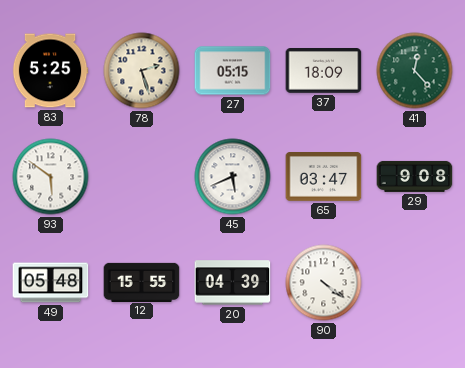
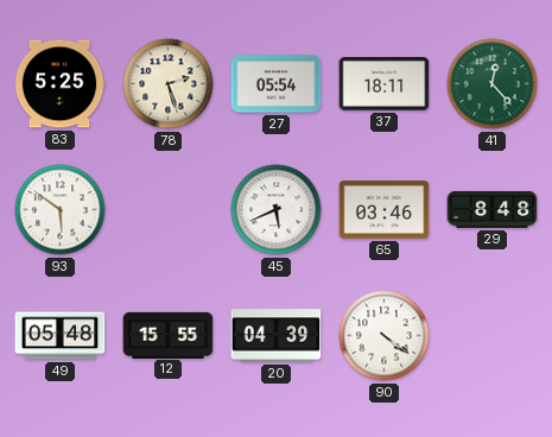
27: 05:15 -> 05:54
37: 18:09 -> 18:11
65: 03:47 -> 03:46
29: 9:08 -> 8:48
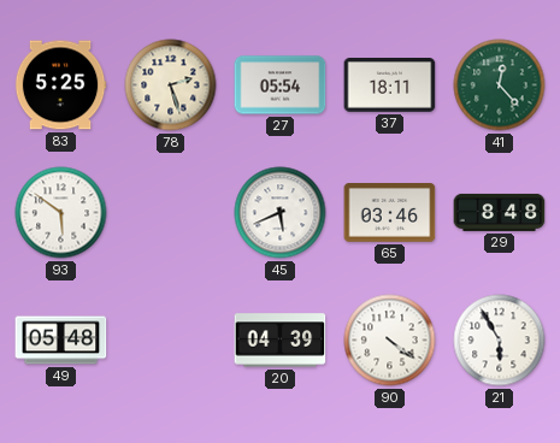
12: 15:55 -> none
21: none -> 5:55
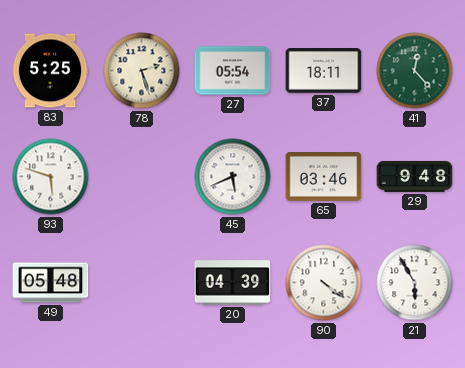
93: 5:51 -> 5:48
29: 8:48 -> 9:48
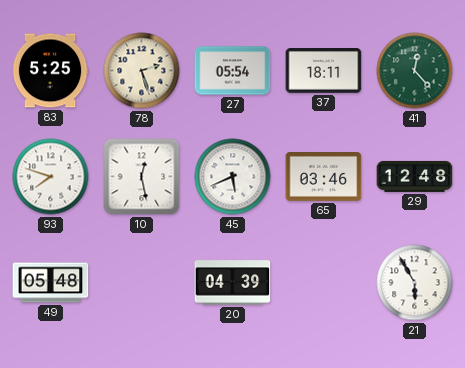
93: 5:48 -> 7:48
10: none -> 12:28
29: 9:48 -> 12:48
90: 4:21 -> none
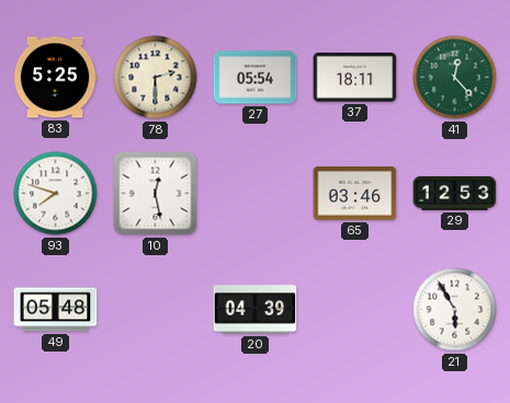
78: 2:27 -> 2:30
45: 5:41 -> none
29: 12:48 -> 12:53
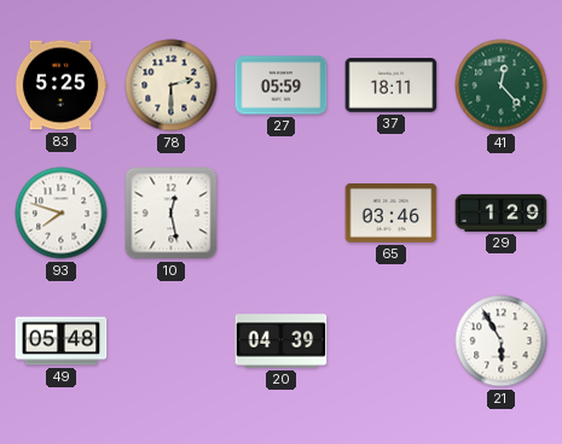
27: 05:54 -> 05:59
29: 12:53 -> 1:29
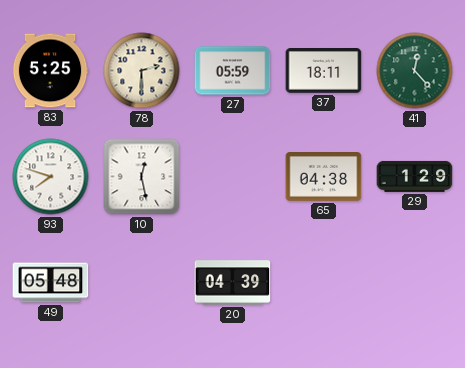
65: 03:46 -> 04:38
21: 5:55 -> none
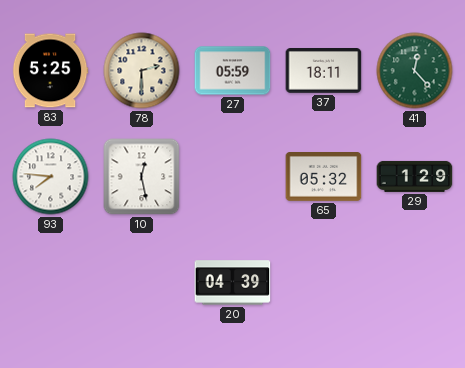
93: 7:48 -> 7:46
65: 04:38 -> 05:32
49: 05:48 -> none
